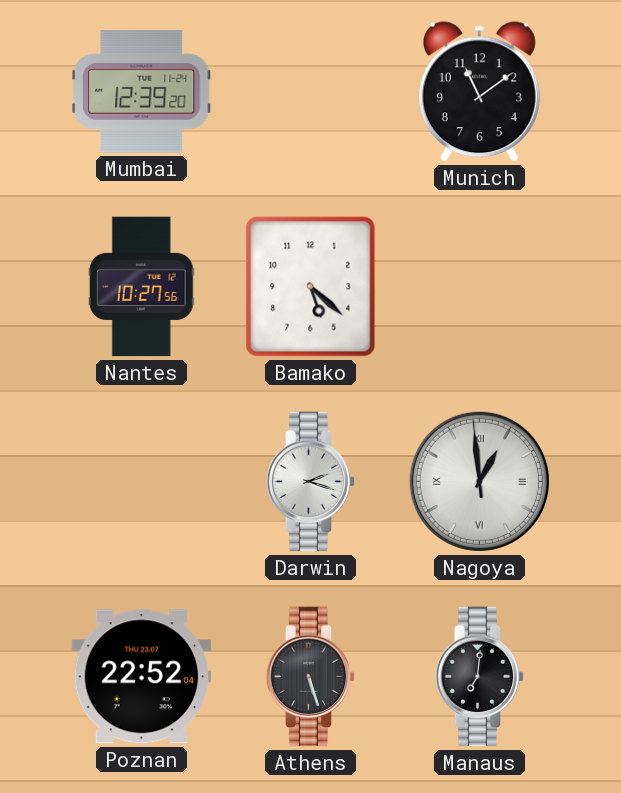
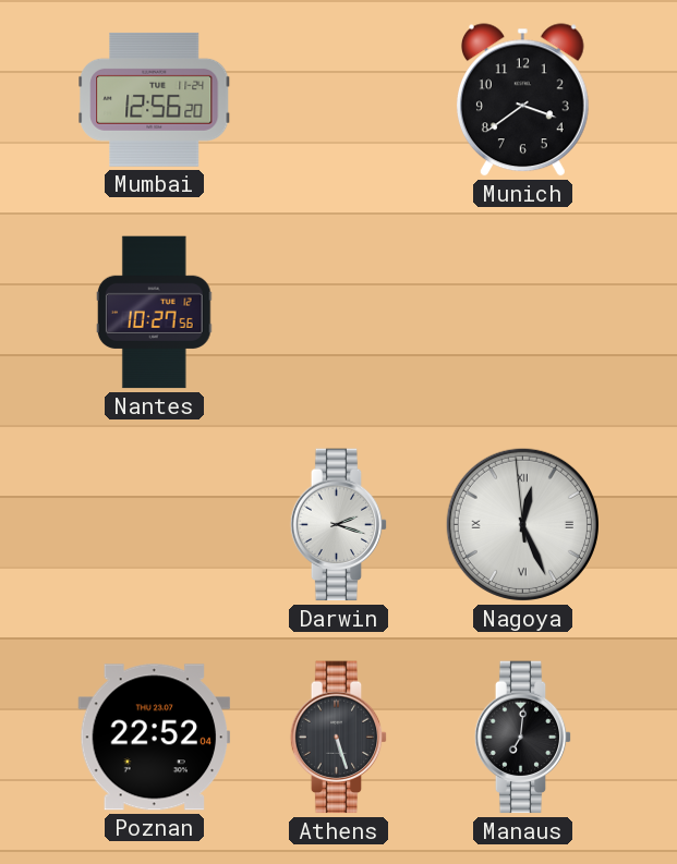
Mumbai: 12:39 -> 12:56
Munich: 11:09 -> 3:39
Bamako: 5:22 -> none
Nagoya: 12:58 -> 12:25
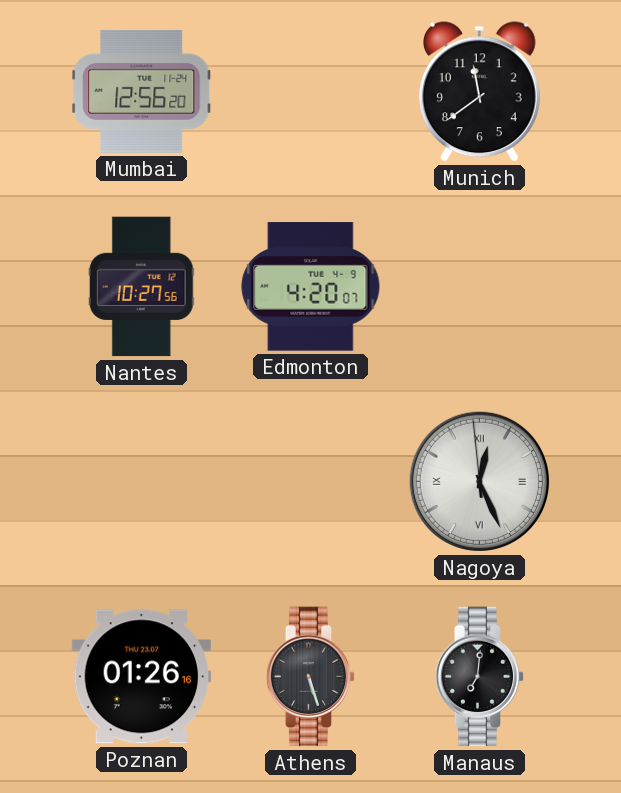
Munich: 3:39 -> 11:39
Edmonton: none -> 4:20
Darwin: 2:18 -> none
Poznan: 22:52 -> 01:26
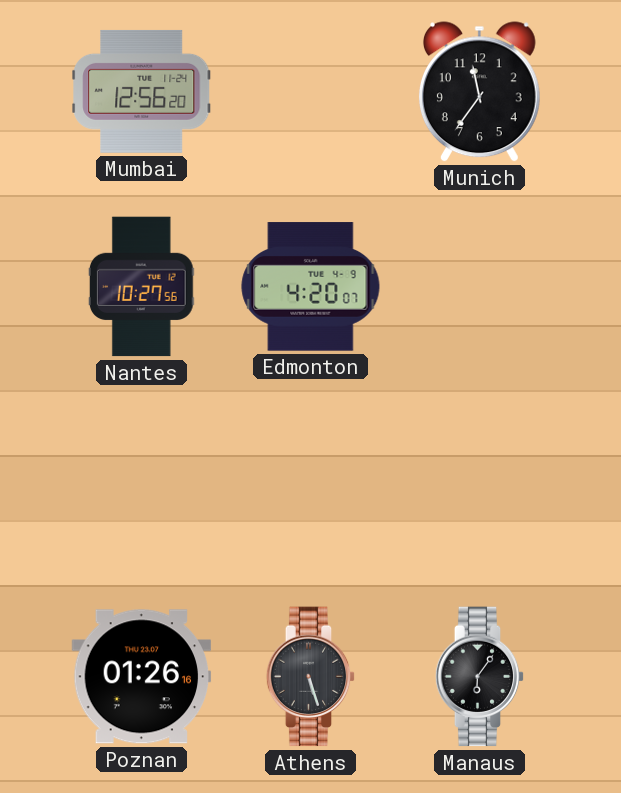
Munich: 11:39 -> 11:36
Nagoya: 12:25 -> none
Manaus: 7:01 -> 6:06
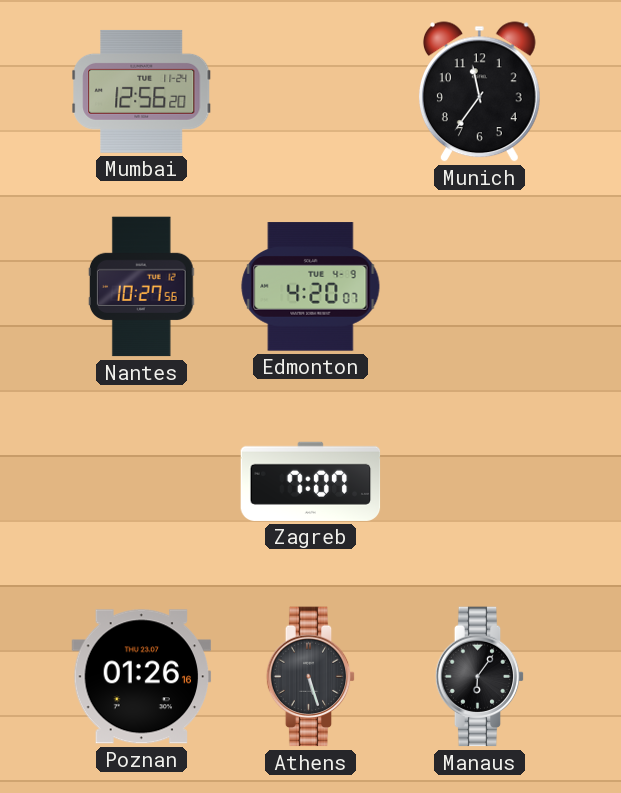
Zagreb: none -> 7:07
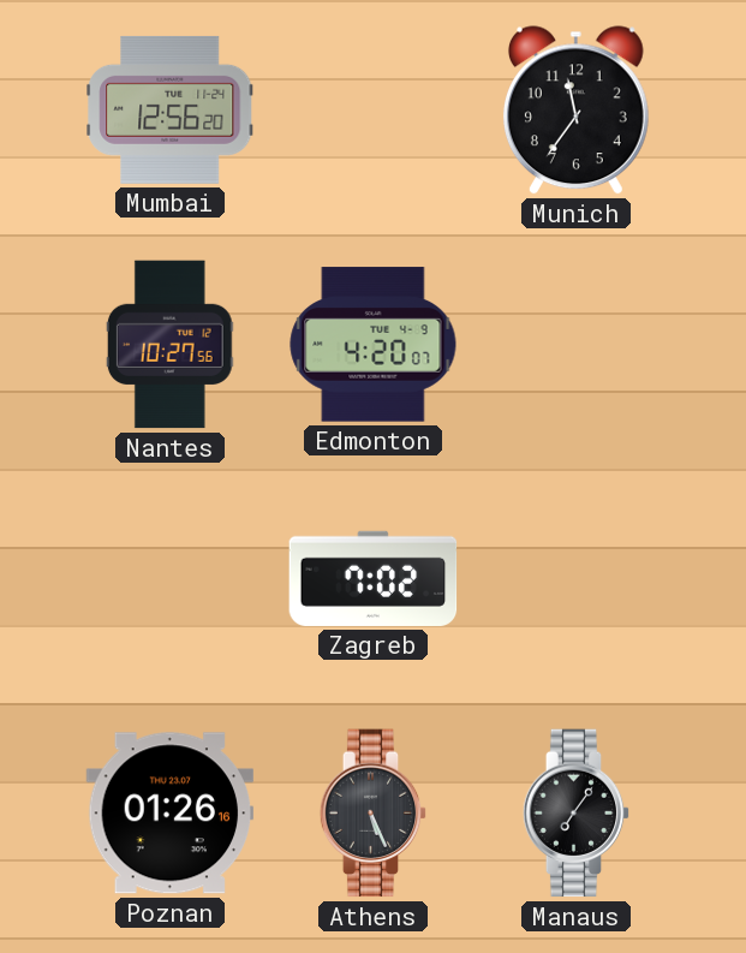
Zagreb: 7:07 -> 7:02
Athens: 5:27 -> 5:26
Manaus: 6:06 -> 7:06
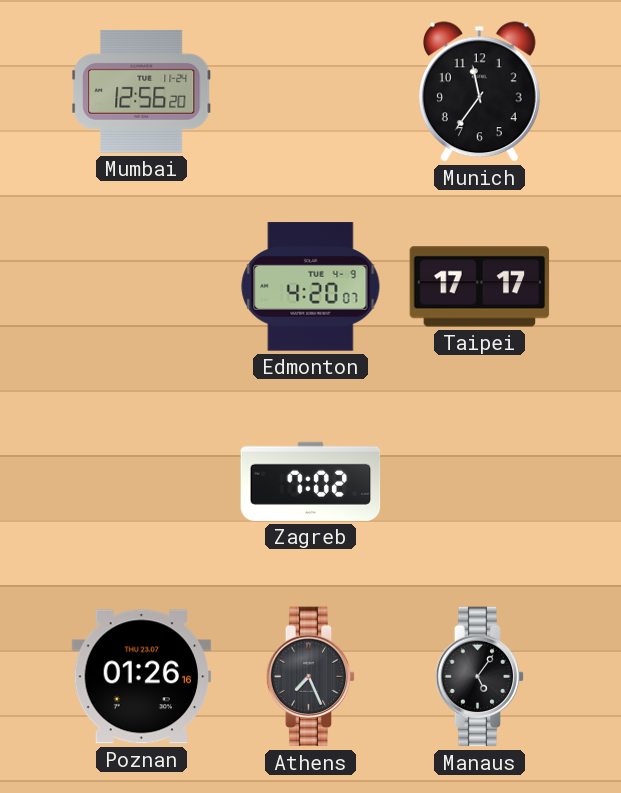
Nantes: 10:27 -> none
Taipei: none -> 17:17
Athens: 5:26 -> 7:26
Manaus: 7:06 -> 5:06
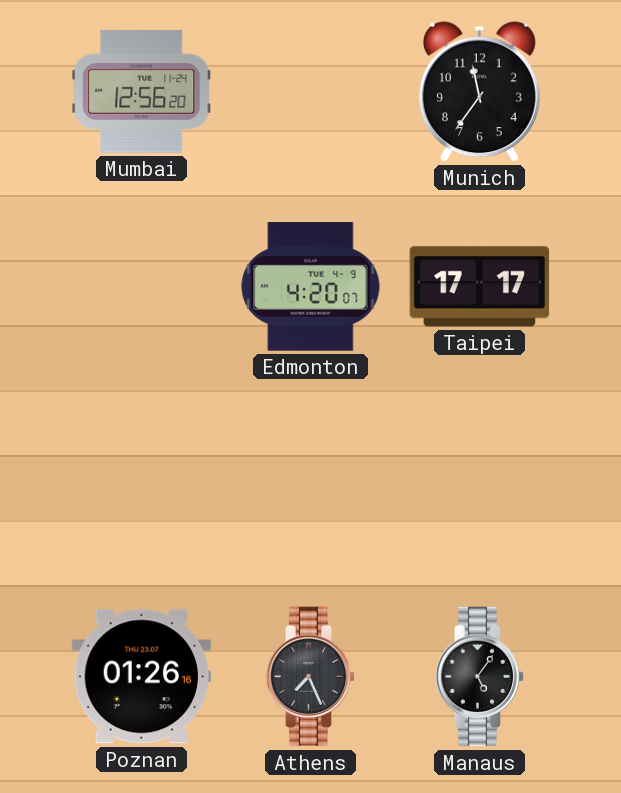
Zagreb: 7:02 -> none
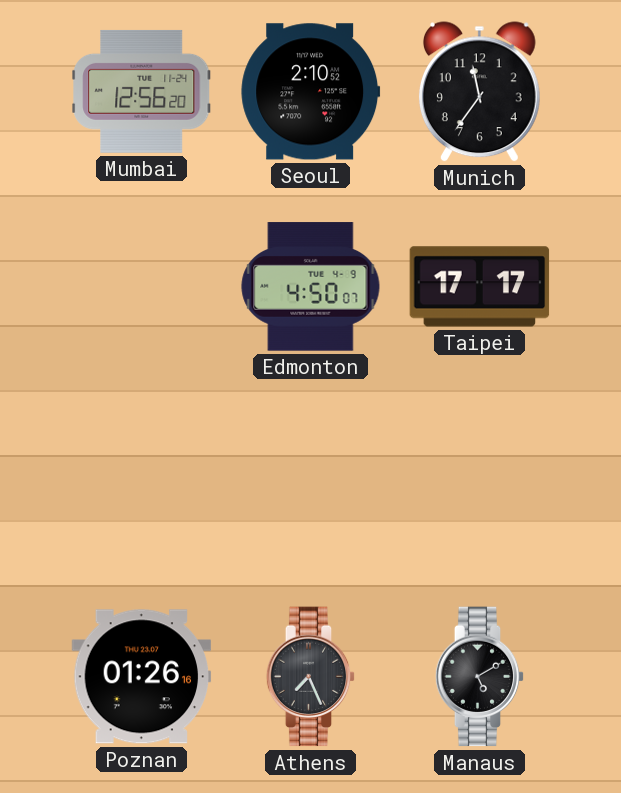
Seoul: none -> 2:10
Edmonton: 4:20 -> 4:50
Manaus: 5:06 -> 5:10
